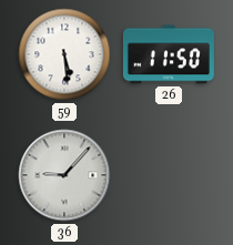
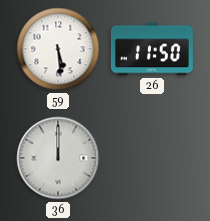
36: 9:07 -> 12:00
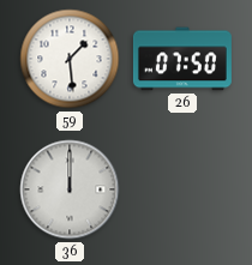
59: 5:29 -> 1:29
26: 11:50 -> 07:50
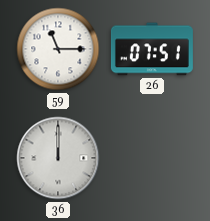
59: 1:29 -> 11:15
26: 07:50 -> 07:51
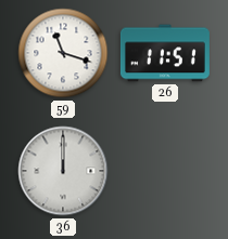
59: 11:15 -> 11:18
26: 07:51 -> 11:51
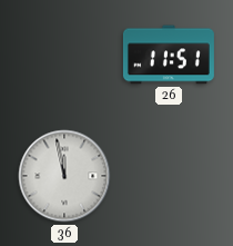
59: 11:18 -> none
36: 12:00 -> 11:58
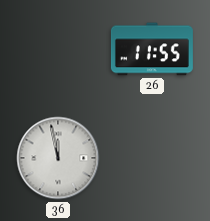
26: 11:51 -> 11:55
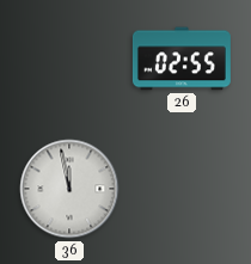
26: 11:55 -> 02:55
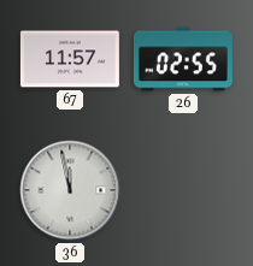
67: none -> 11:57
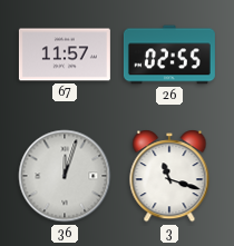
36: 11:58 -> 12:03
3: none -> 11:18
